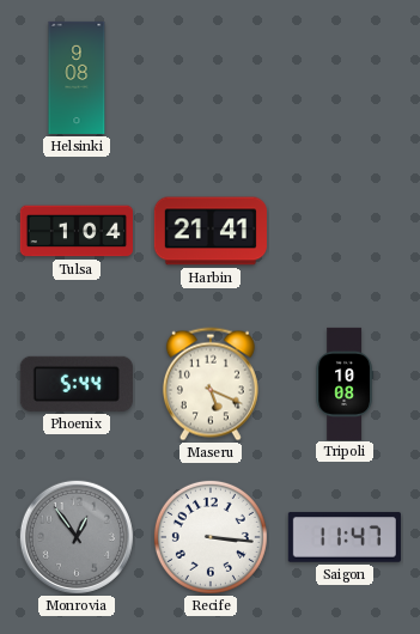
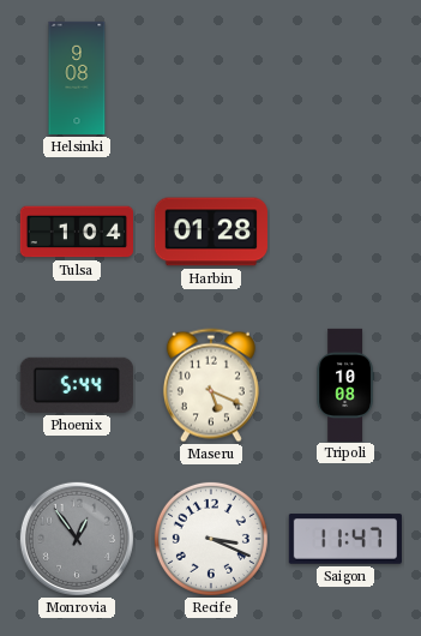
Harbin: 21:41 -> 01:28
Recife: 3:16 -> 3:19
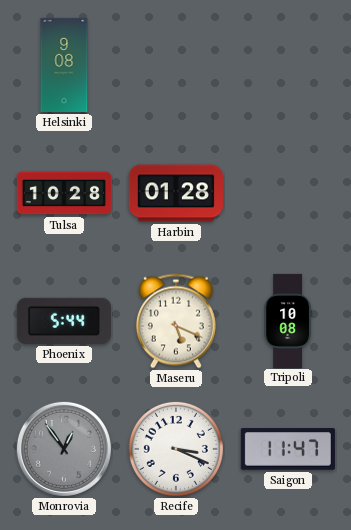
Tulsa: 1:04 -> 10:28
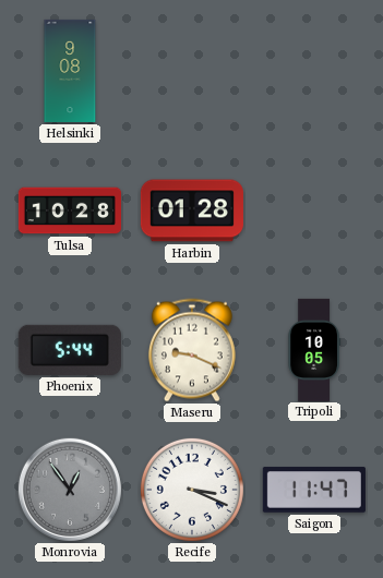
Maseru: 5:19 -> 9:19
Tripoli: 10:08 -> 10:05
